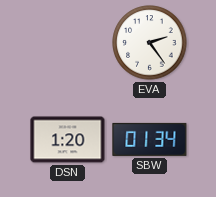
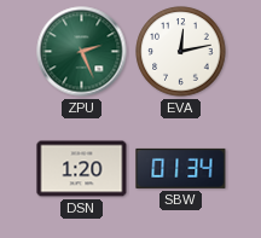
ZPU: none -> 2:26
EVA: 2:24 -> 12:13
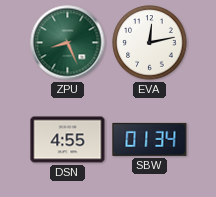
ZPU: 2:26 -> 8:26
DSN: 1:20 -> 4:55
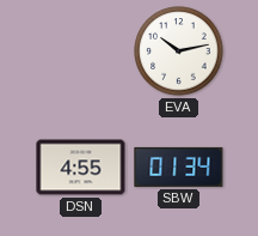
ZPU: 8:26 -> none
EVA: 12:13 -> 10:13
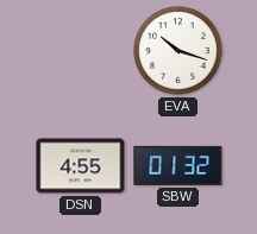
EVA: 10:13 -> 10:18
SBW: 01:34 -> 01:32
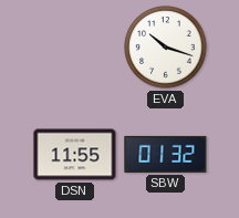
DSN: 4:55 -> 11:55
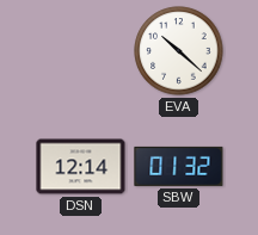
EVA: 10:18 -> 10:22
DSN: 11:55 -> 12:14
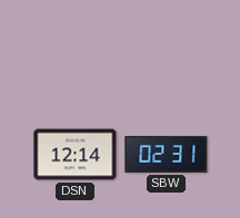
EVA: 10:22 -> none
SBW: 01:32 -> 02:31
